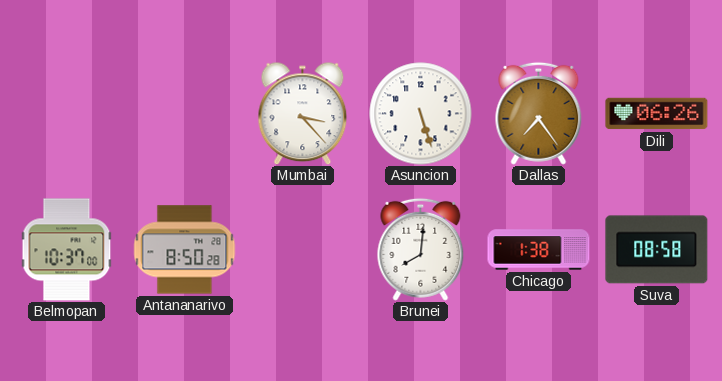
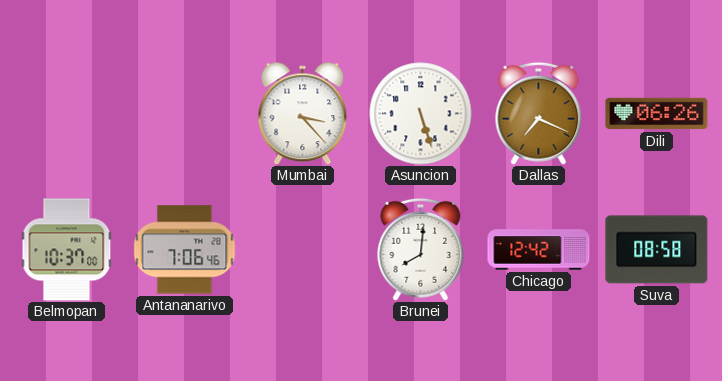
Dallas: 7:24 -> 7:19
Antananarivo: 8:50 -> 7:06
Chicago: 1:38 -> 12:42
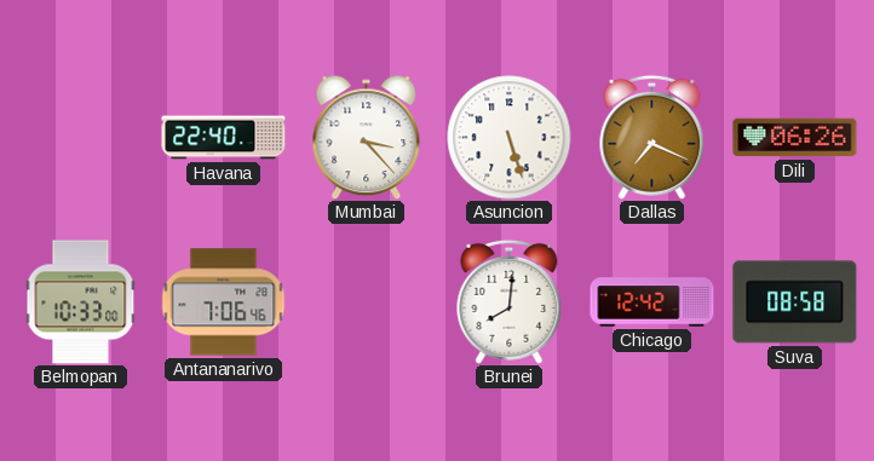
Havana: none -> 22:40
Belmopan: 10:37 -> 10:33
